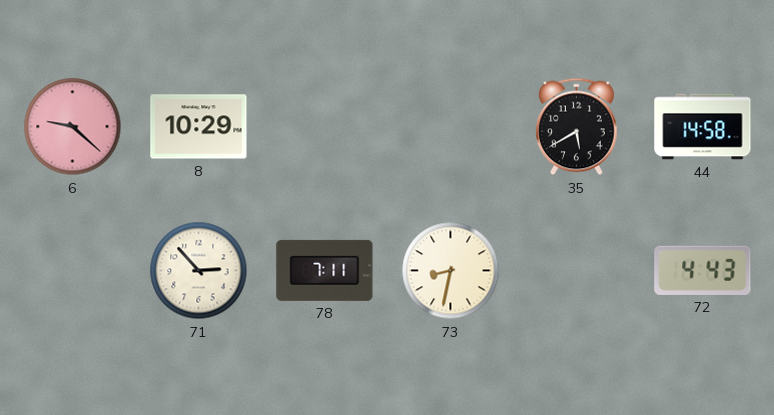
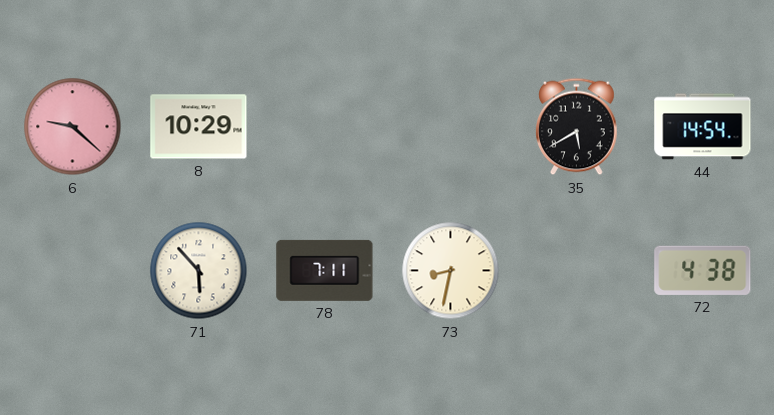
44: 14:58 -> 14:54
71: 2:53 -> 5:53
72: 4:43 -> 4:38
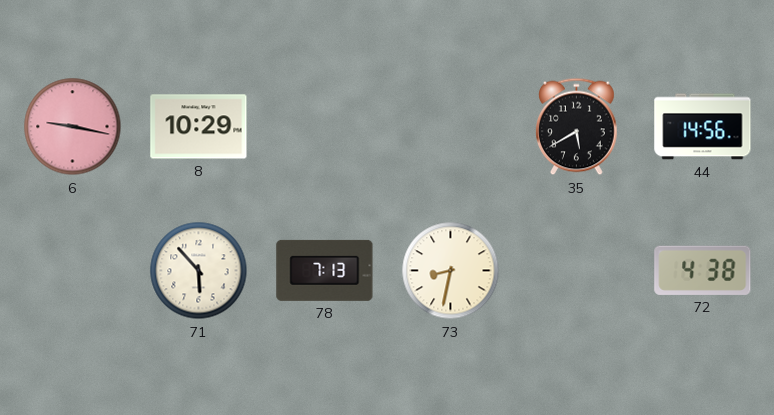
6: 9:22 -> 9:17
44: 14:54 -> 14:56
78: 7:11 -> 7:13
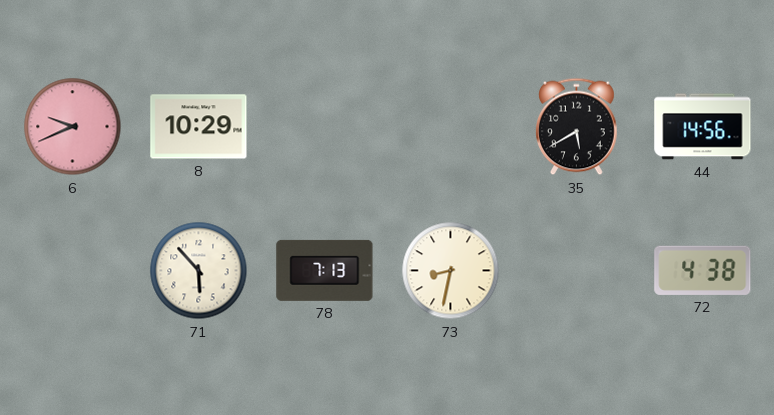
6: 9:17 -> 9:41
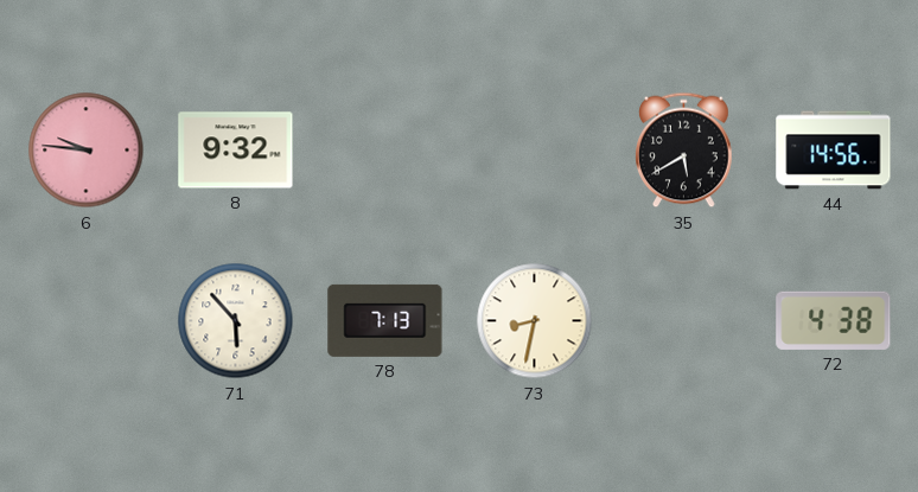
6: 9:41 -> 9:46
8: 10:29 -> 9:32
